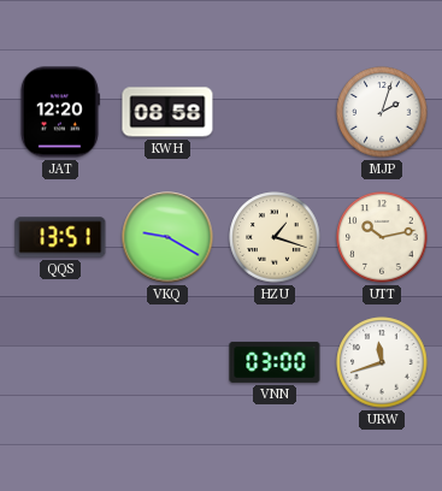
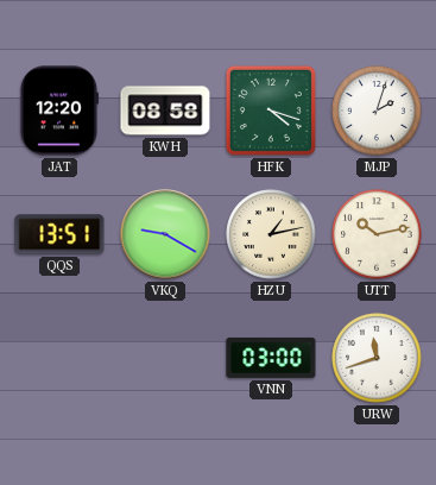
HFK: none -> 4:18
HZU: 1:18 -> 1:13
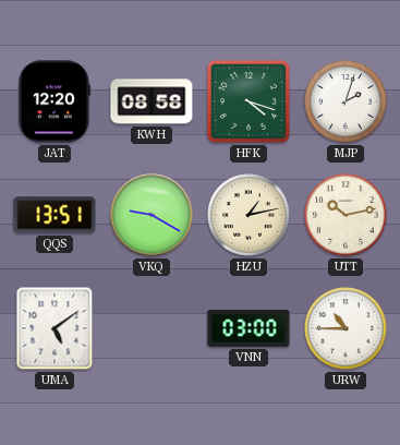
UMA: none -> 5:09
URW: 11:42 -> 10:45
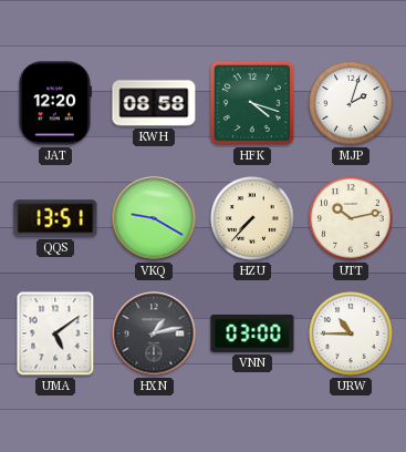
HZU: 1:13 -> 7:37
HXN: none -> 1:13
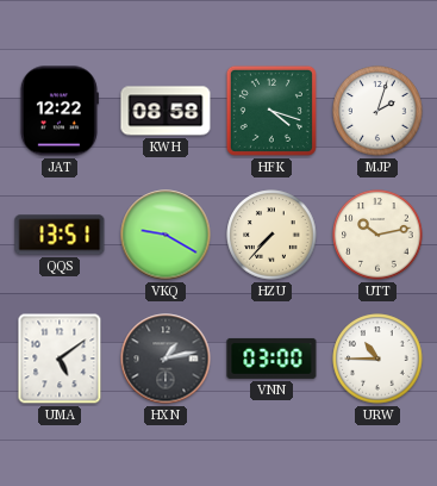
JAT: 12:20 -> 12:22
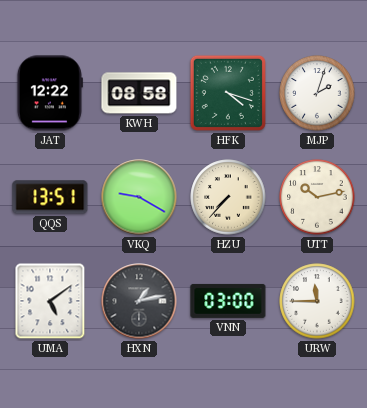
URW: 10:45 -> 11:45
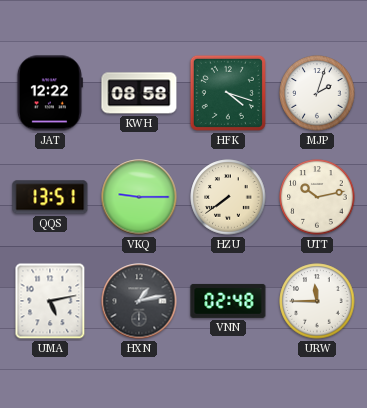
VKQ: 9:20 -> 9:15
HZU: 7:37 -> 7:39
UMA: 5:09 -> 5:13
VNN: 03:00 -> 02:48
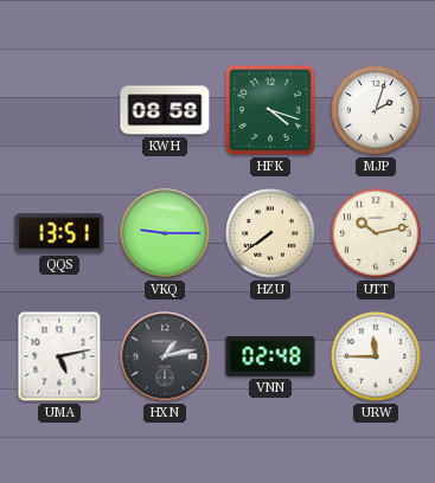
JAT: 12:22 -> none
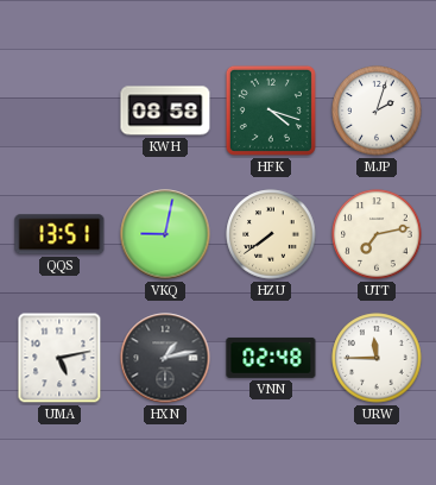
VKQ: 9:15 -> 9:02
UTT: 10:13 -> 7:13
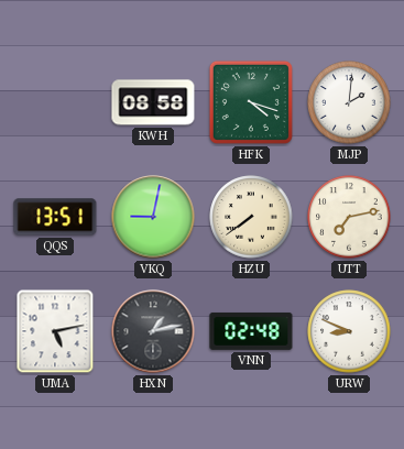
MJP: 2:03 -> 2:01
URW: 11:45 -> 8:49
